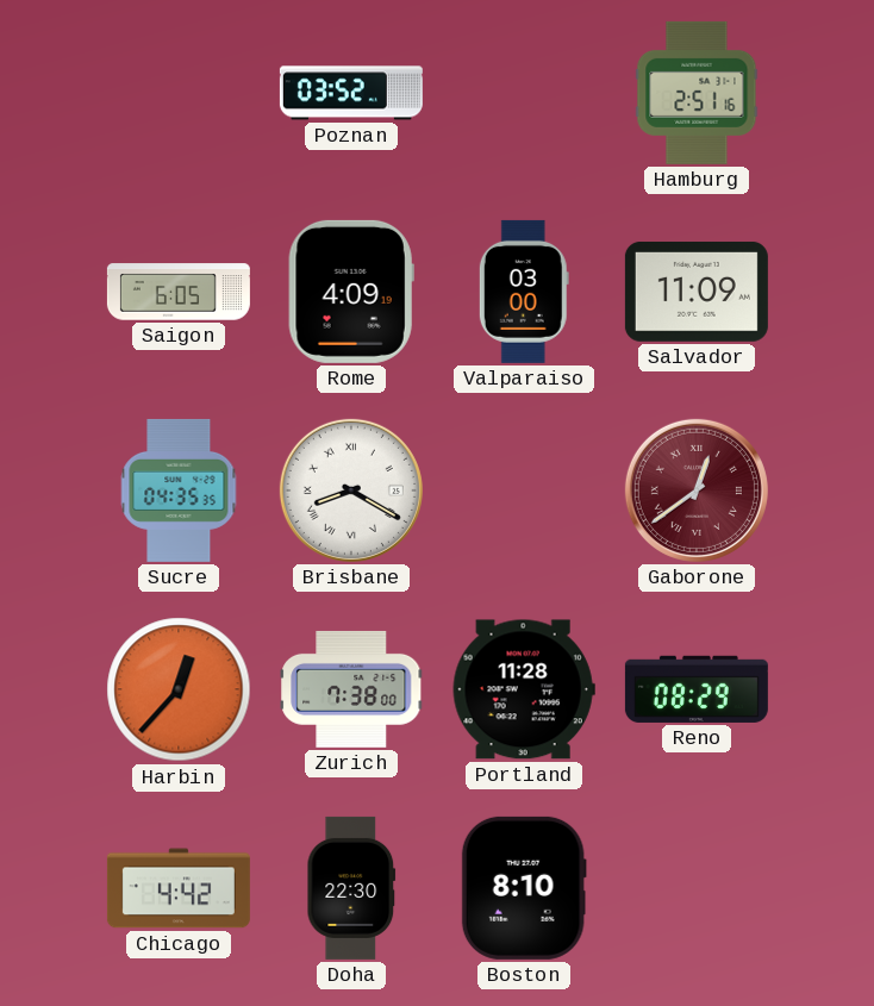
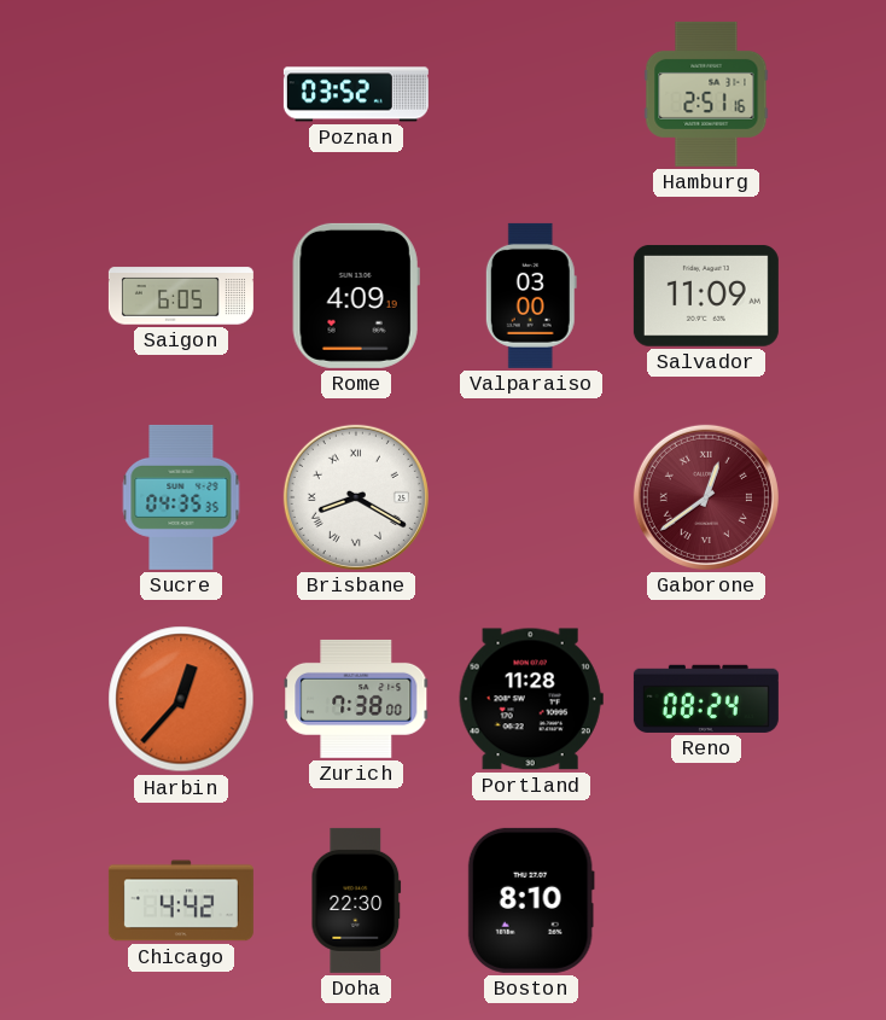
Reno: 08:29 -> 08:24
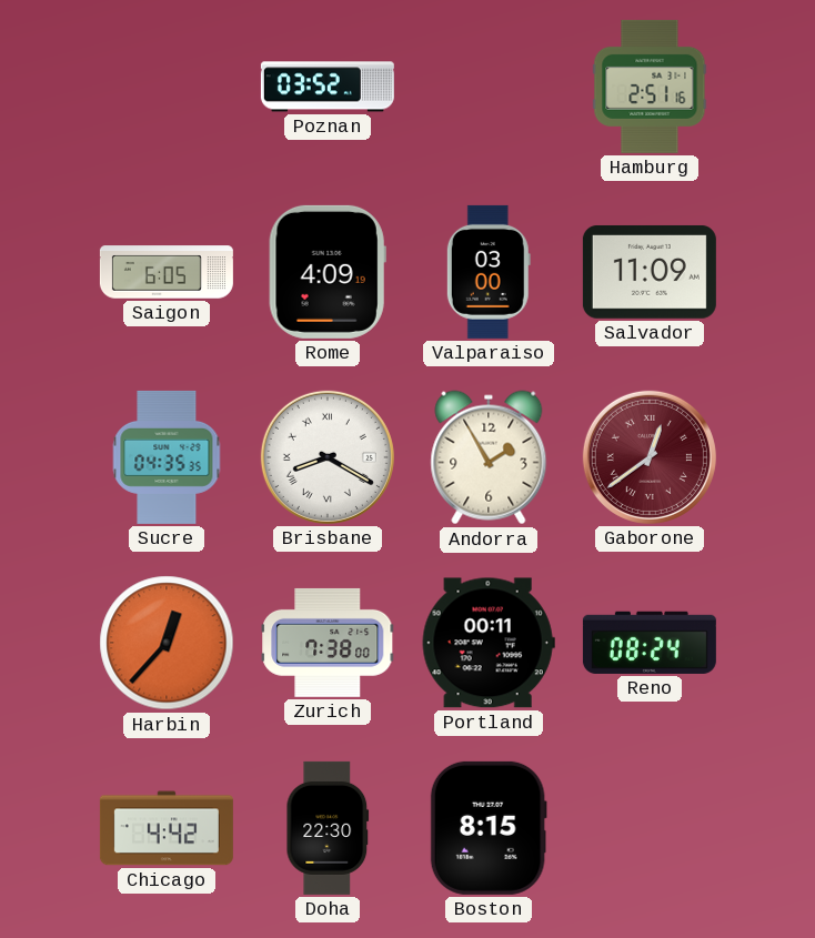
Andorra: none -> 1:55
Portland: 11:28 -> 00:11
Boston: 8:10 -> 8:15
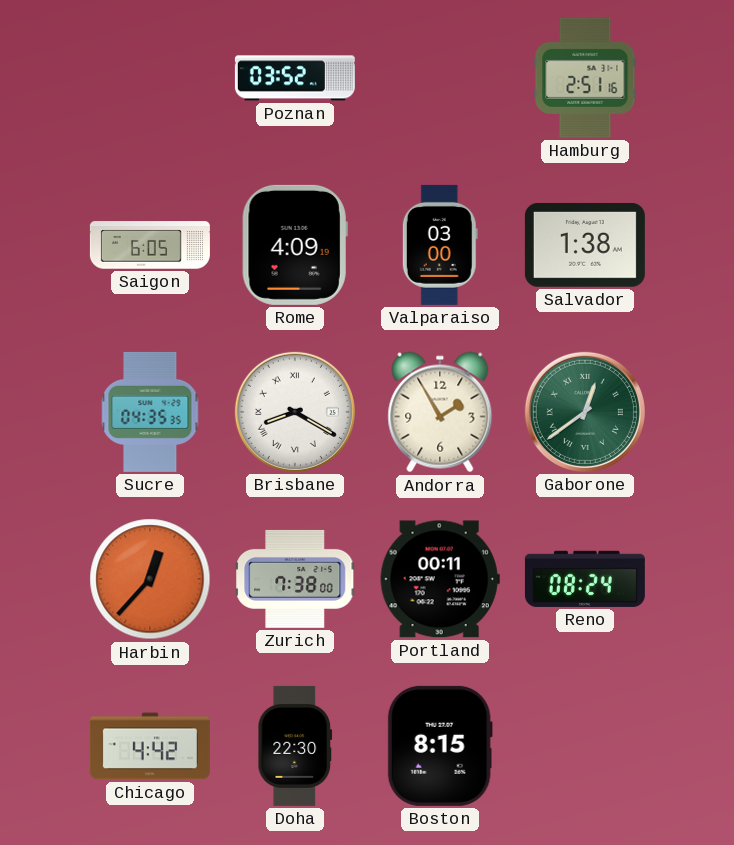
Salvador: 11:09 -> 1:38
Gaborone dial: burgundy -> green
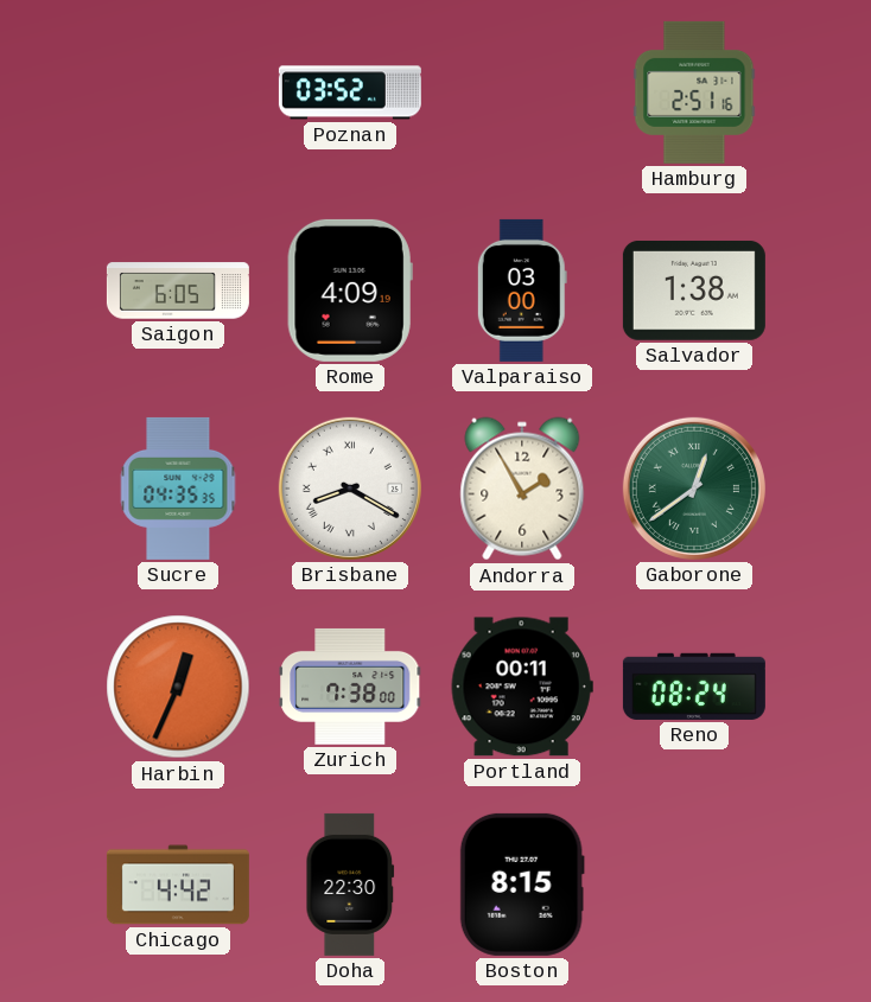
Harbin: 12:37 -> 12:34
